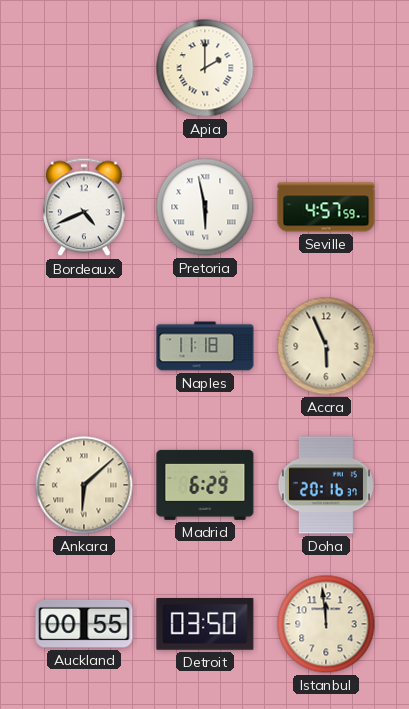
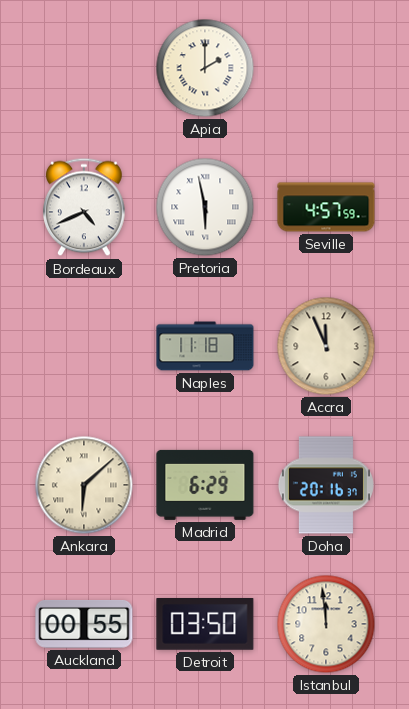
Accra: 5:56 -> 11:56
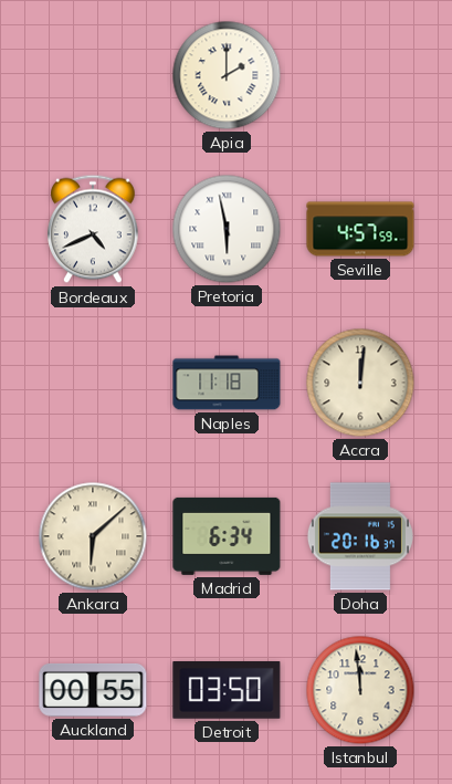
Accra: 11:56 -> 12:01
Madrid: 6:29 -> 6:34
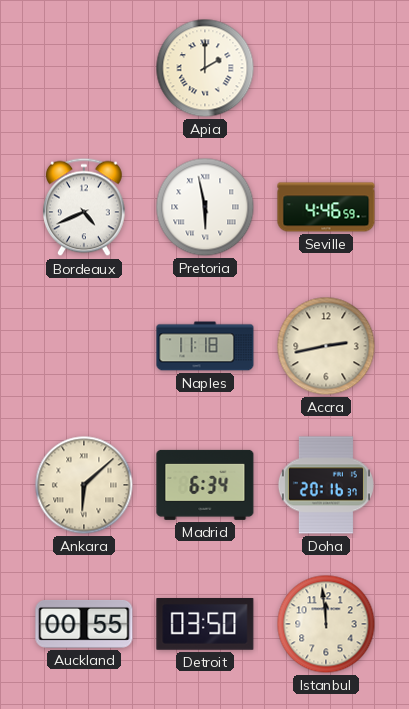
Seville: 4:57 -> 4:46
Accra: 12:01 -> 2:43
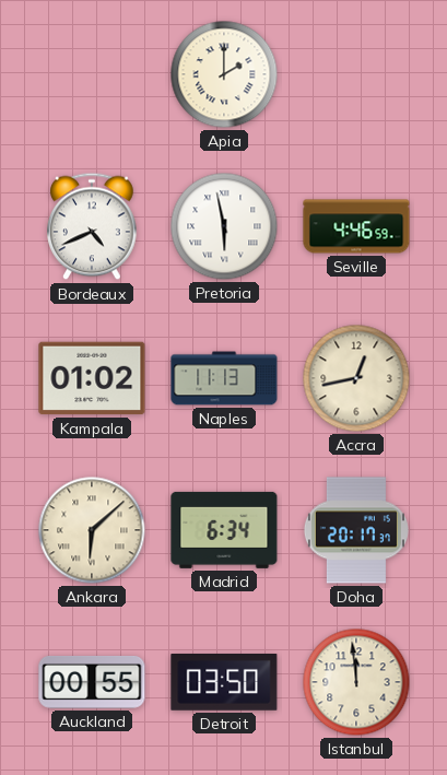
Kampala: none -> 01:02
Naples: 11:18 -> 11:13
Accra: 2:43 -> 12:43
Doha: 20:16 -> 20:17
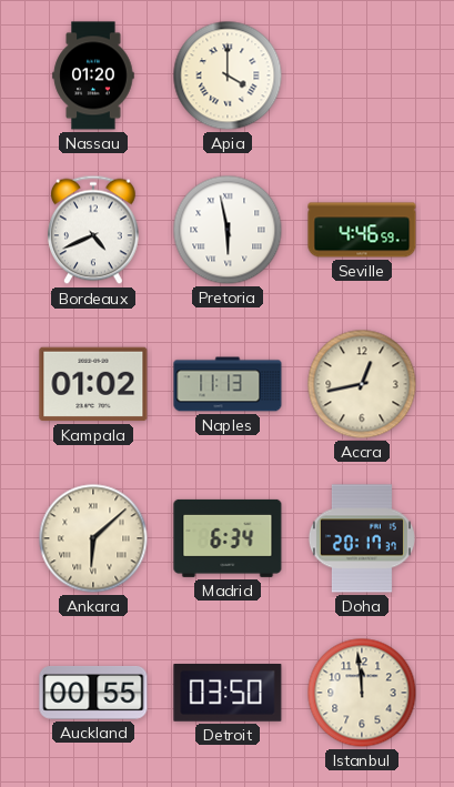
Nassau: none -> 01:20
Apia: 2:00 -> 4:00
